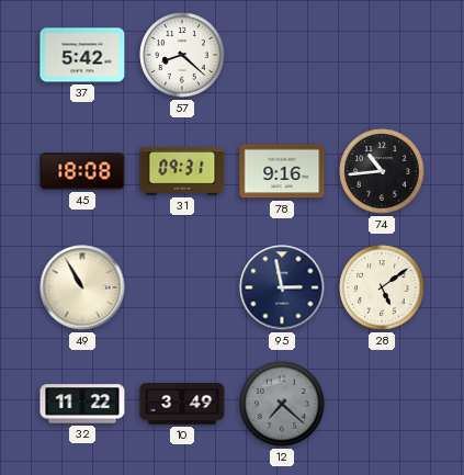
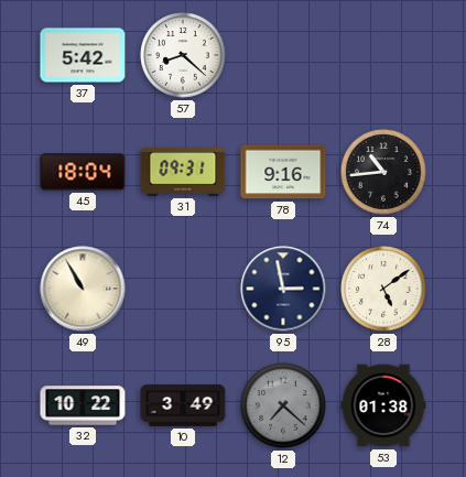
45: 18:08 -> 18:04
32: 11:22 -> 10:22
53: none -> 01:38
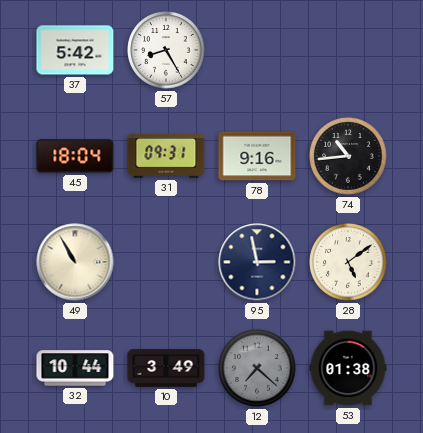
57: 8:22 -> 8:25
32: 10:22 -> 10:44
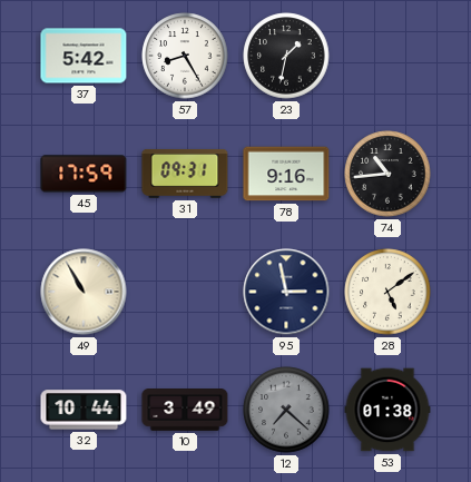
23: none -> 1:32
45: 18:04 -> 17:59
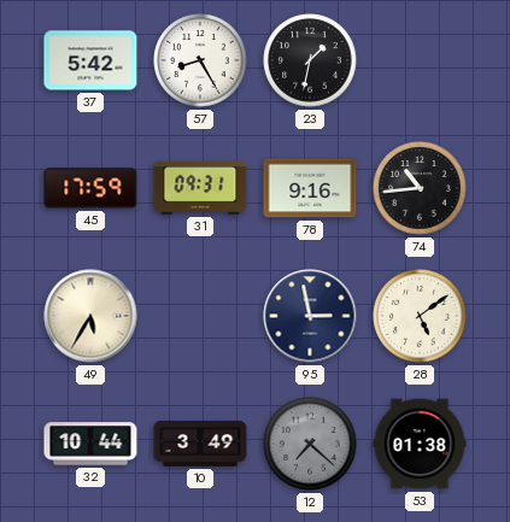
49: 10:55 -> 5:35
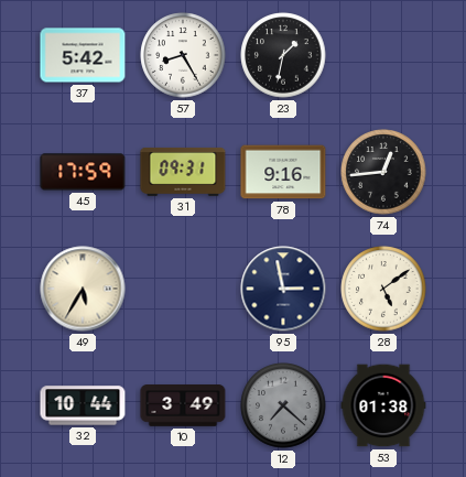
74: 10:44 -> 12:44
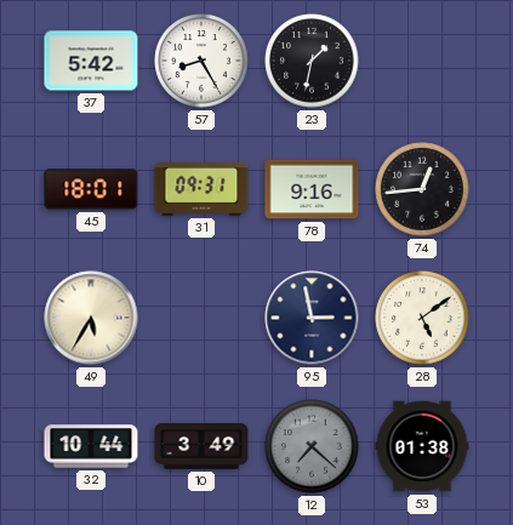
45: 17:59 -> 18:01
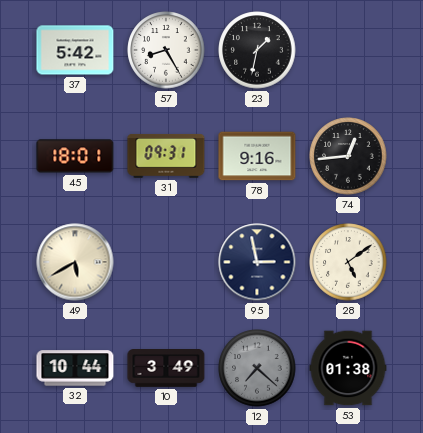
49: 5:35 -> 5:40
